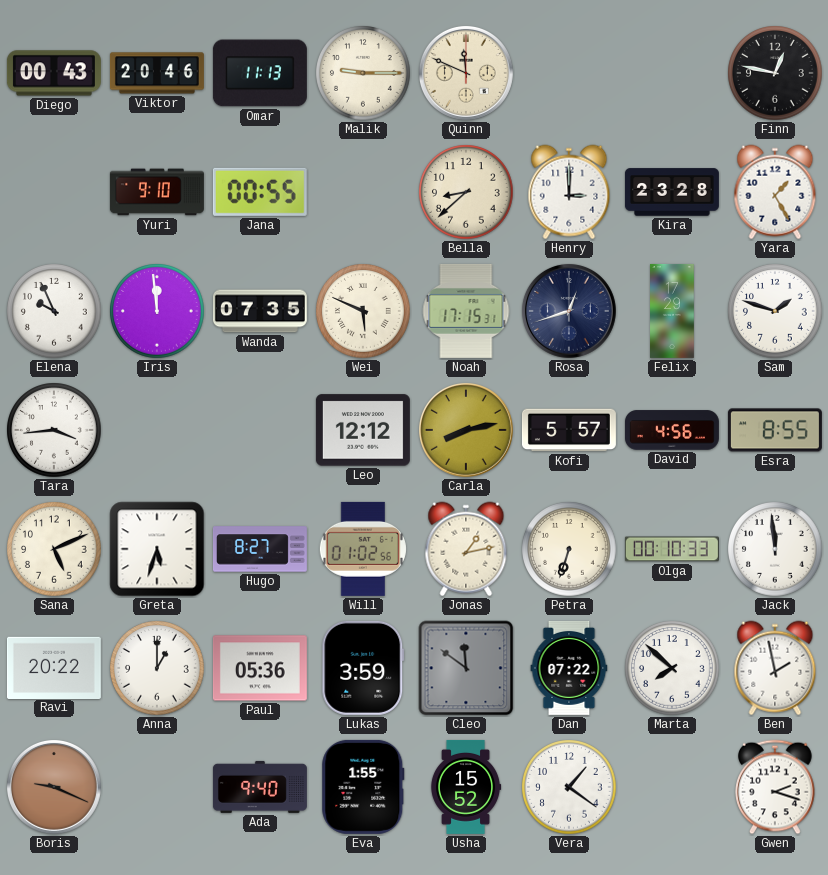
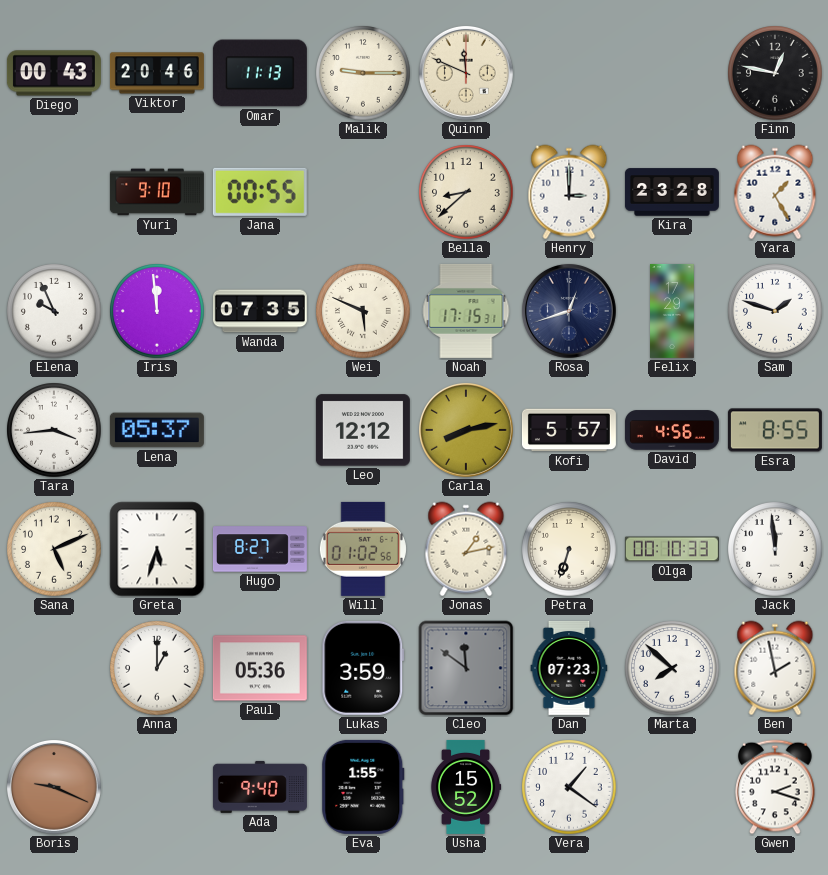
Lena: none -> 05:37
Ravi: 20:22 -> none
Dan: 07:22 -> 07:23
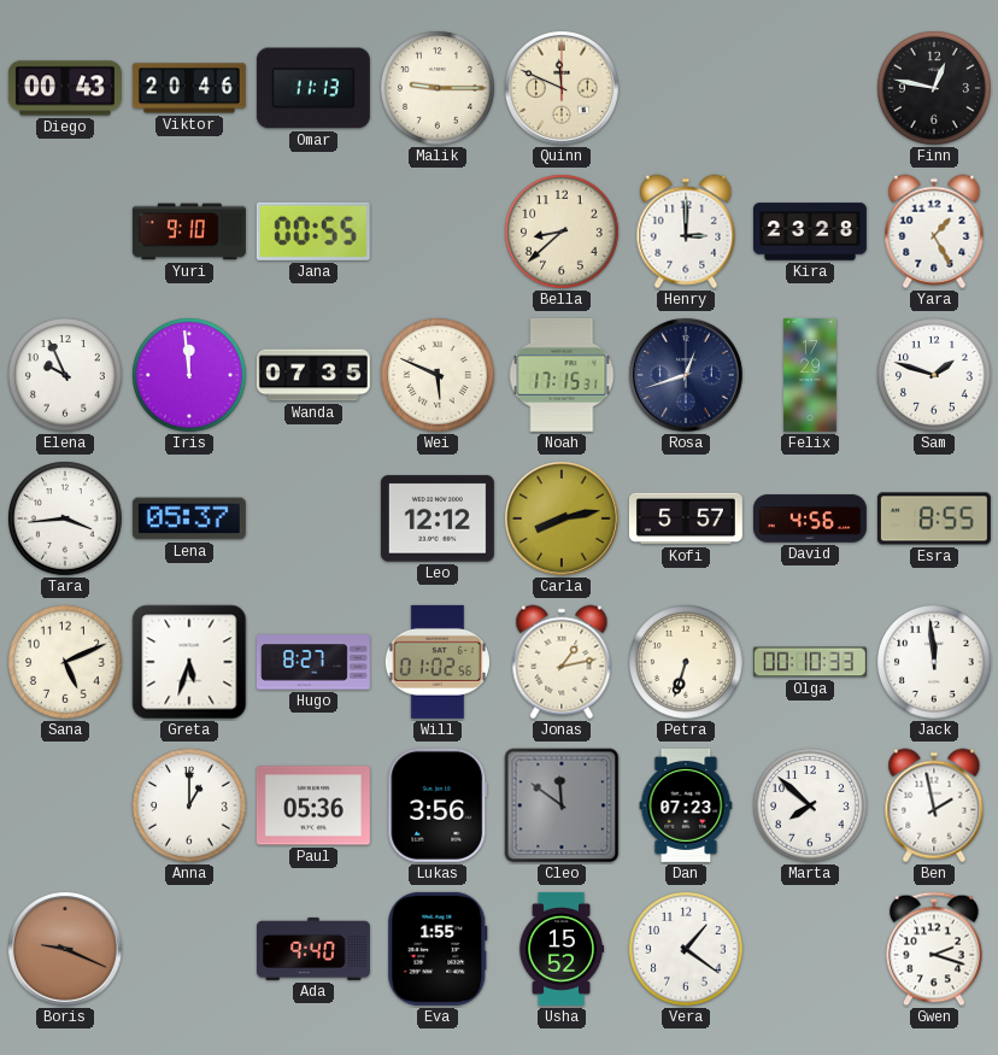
Lukas: 3:59 -> 3:56
